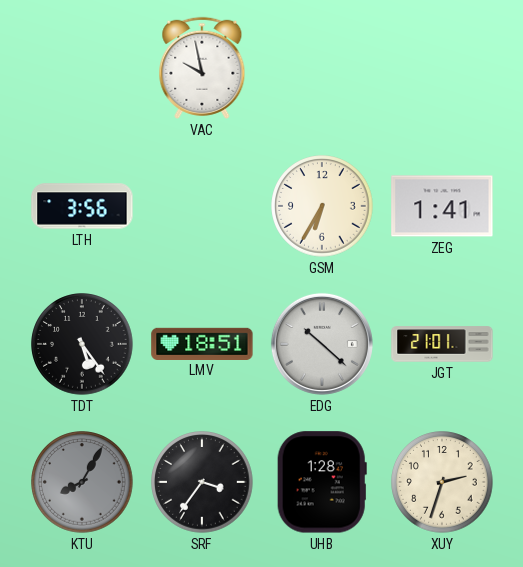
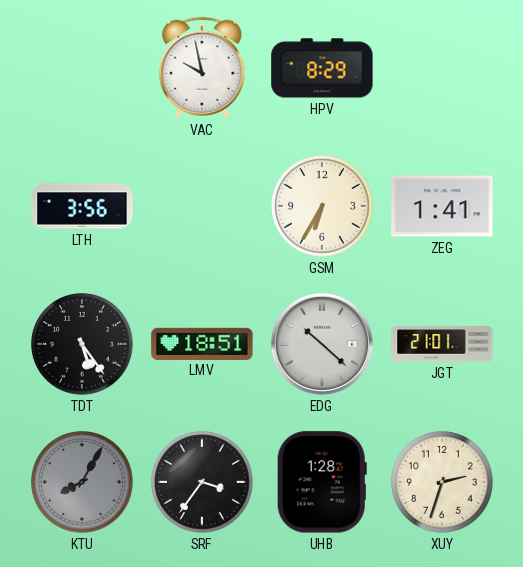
HPV: none -> 8:29
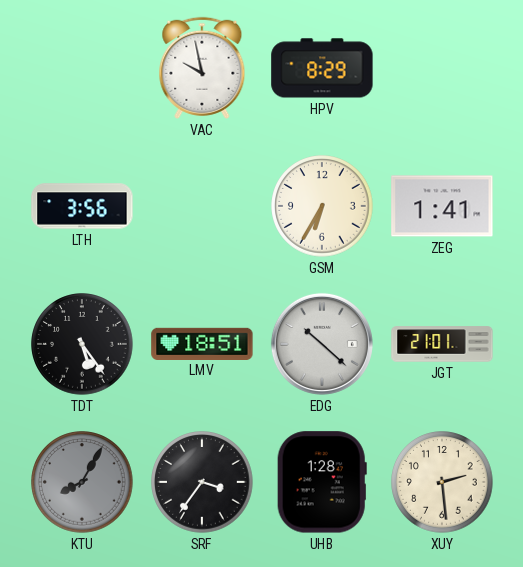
XUY: 2:33 -> 2:29
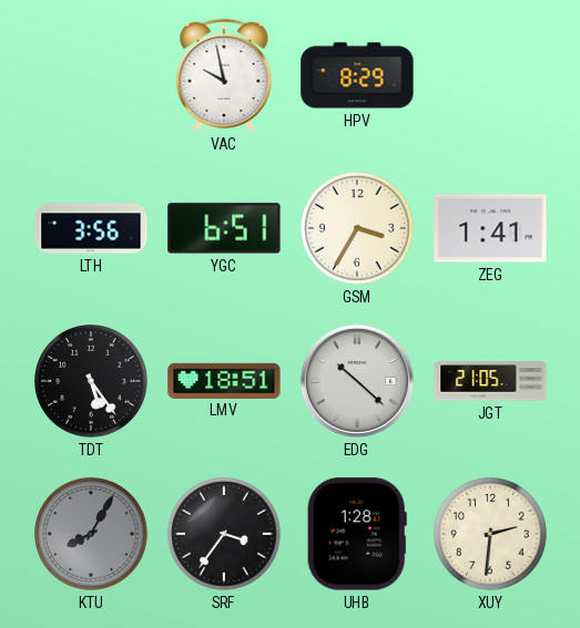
YGC: none -> 6:51
GSM: 6:35 -> 3:35
JGT: 21:01 -> 21:05
XUY: 2:29 -> 2:31
